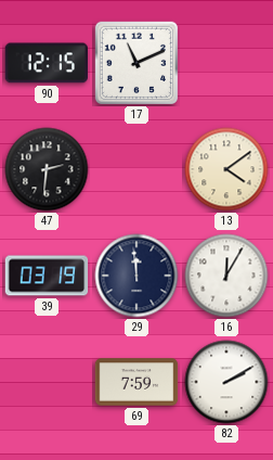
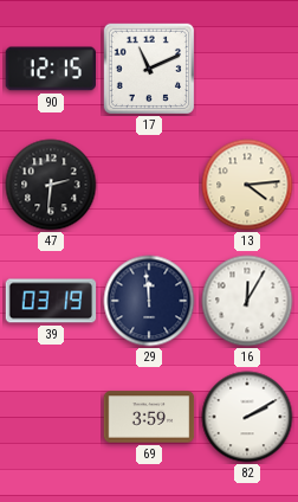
13: 4:09 -> 4:14
69: 7:59 -> 3:59
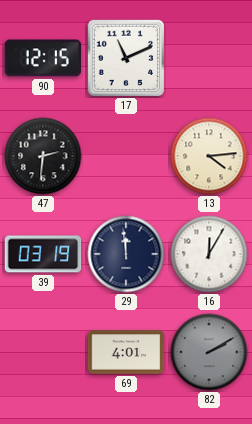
69: 3:59 -> 4:01
82 dial: white -> grey
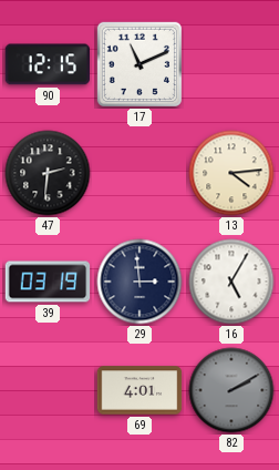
29: 11:59 -> 2:59
16: 12:05 -> 5:05
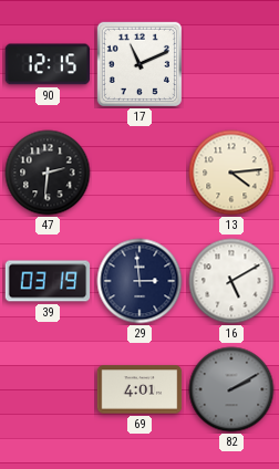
16: 5:05 -> 5:10
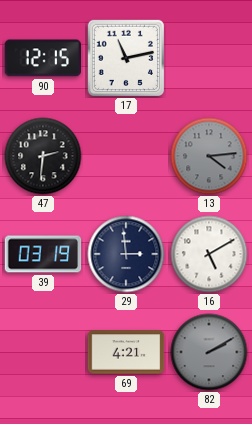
17: 11:11 -> 11:13
13 dial: cream -> grey
69: 4:01 -> 4:21
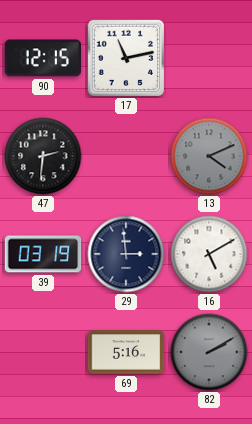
13: 4:14 -> 4:11
69: 4:21 -> 5:16
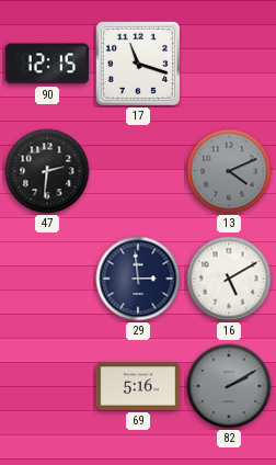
17: 11:13 -> 11:18
39: 03:19 -> none
